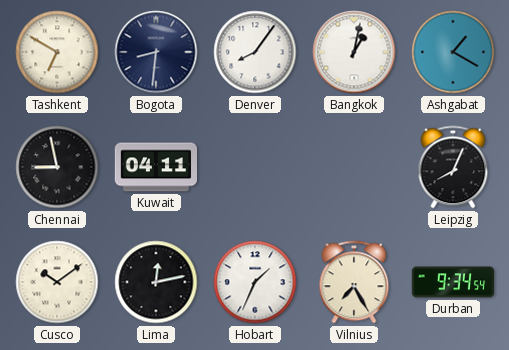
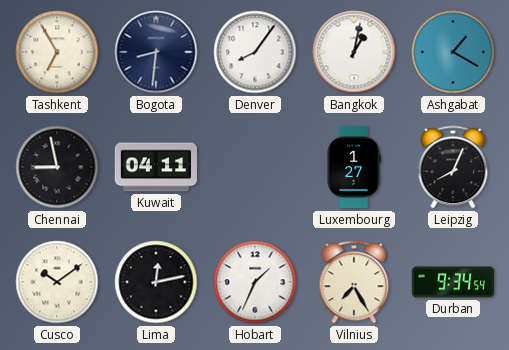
Tashkent: 6:50 -> 6:55
Luxembourg: none -> 1:27
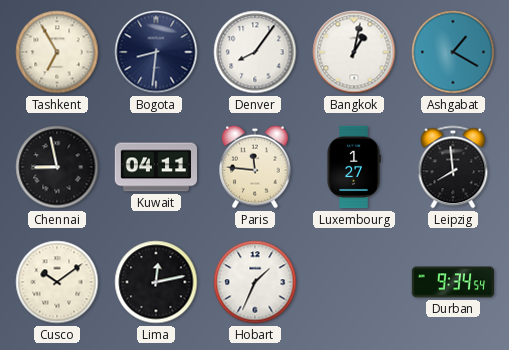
Paris: none -> 11:46
Leipzig: 8:04 -> 7:59
Vilnius: 7:25 -> none
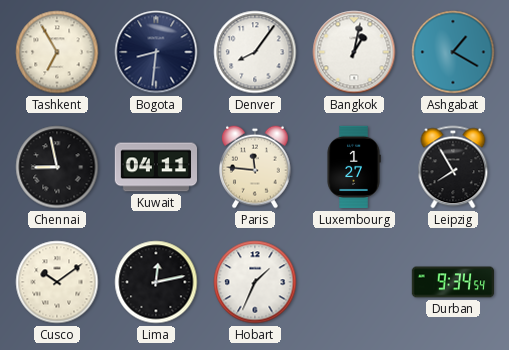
Leipzig: 7:59 -> 7:55
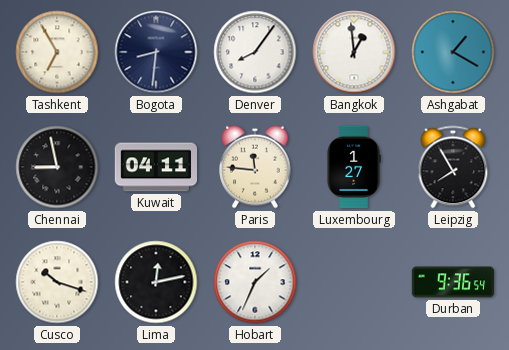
Bangkok: 1:02 -> 12:59
Cusco: 10:09 -> 10:18
Durban: 9:34 -> 9:36
